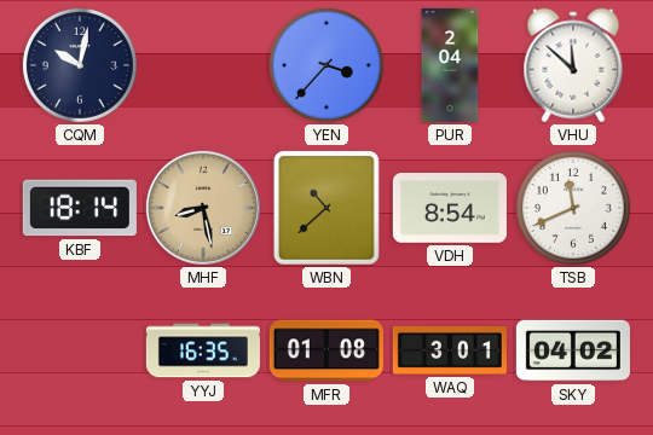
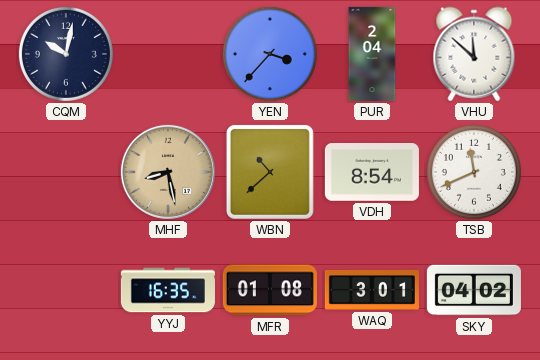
KBF: 18:14 -> none
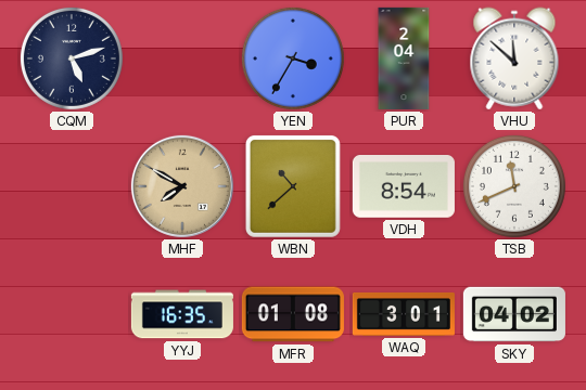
CQM: 10:02 -> 5:12
YEN: 3:37 -> 3:35
MHF: 8:28 -> 7:50
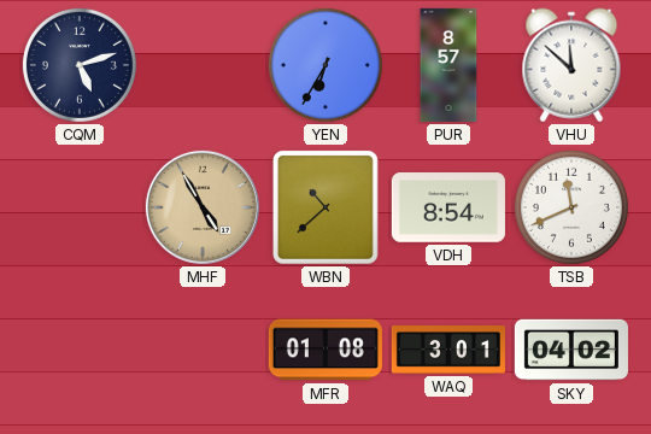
YEN: 3:35 -> 6:35
PUR: 2:04 -> 8:57
MHF: 7:50 -> 4:55
YYJ: 16:35 -> none
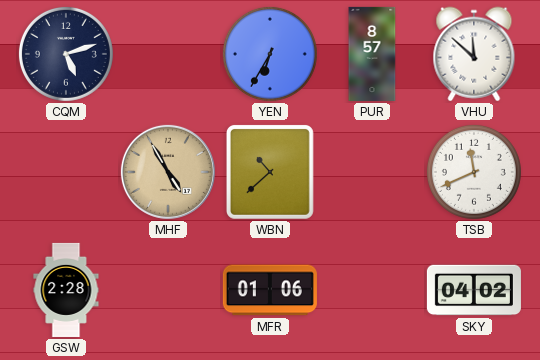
VDH: 8:54 -> none
GSW: none -> 2:28
MFR: 01:08 -> 01:06
WAQ: 3:01 -> none
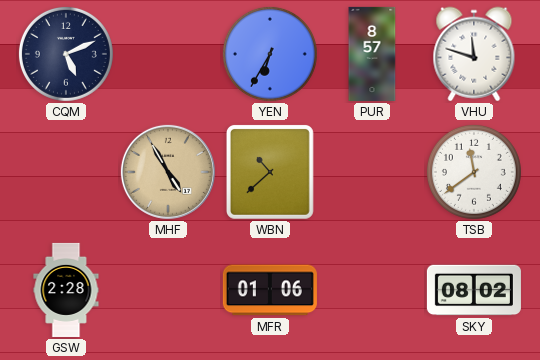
CQM: 5:12 -> 5:11
VHU: 11:52 -> 11:48
TSB: 11:41 -> 11:39
SKY: 04:02 -> 08:02
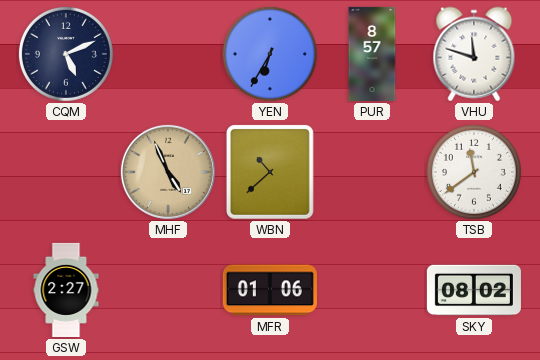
MHF: 4:55 -> 4:56
GSW: 2:28 -> 2:27
